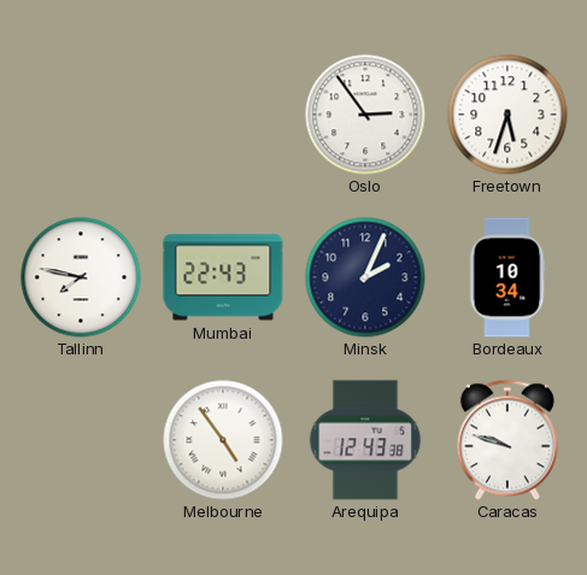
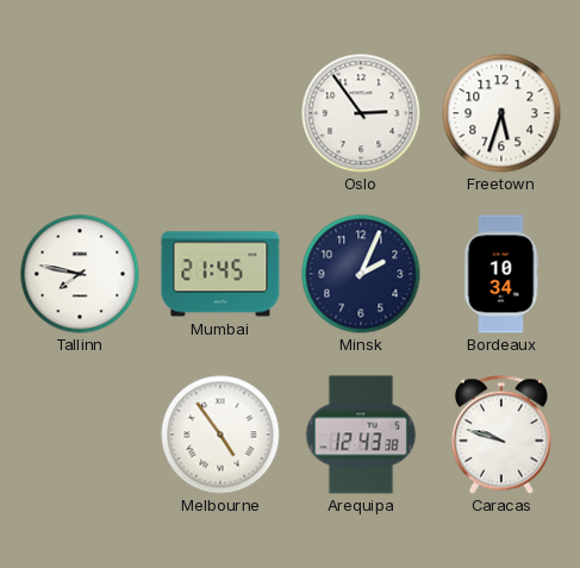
Mumbai: 22:43 -> 21:45
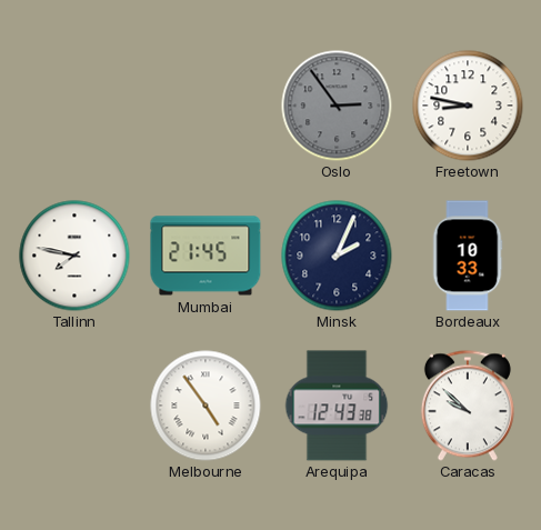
Oslo dial: white -> grey
Freetown: 5:33 -> 8:47
Bordeaux: 10:34 -> 10:33
Caracas: 9:48 -> 9:52
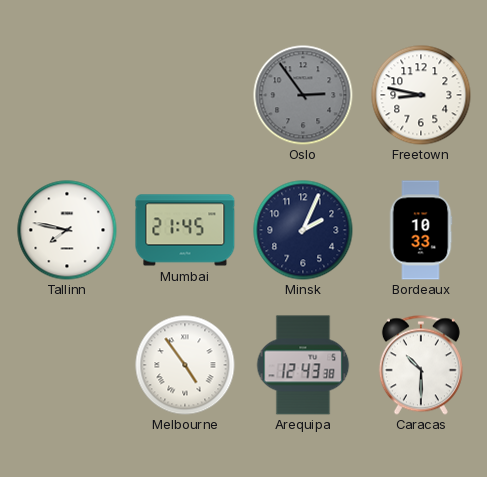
Caracas: 9:52 -> 10:30
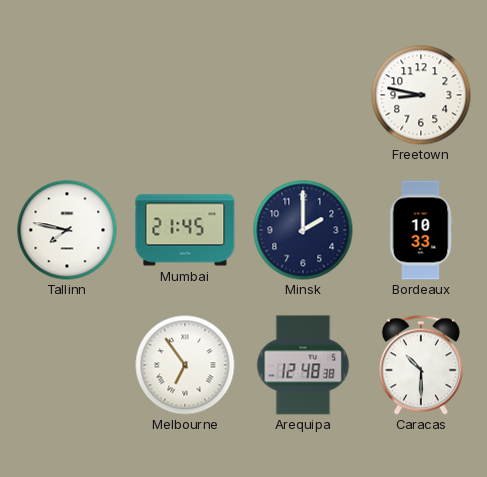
Oslo: 2:54 -> none
Minsk: 2:04 -> 2:00
Melbourne: 4:54 -> 6:54
Arequipa: 12:43 -> 12:48
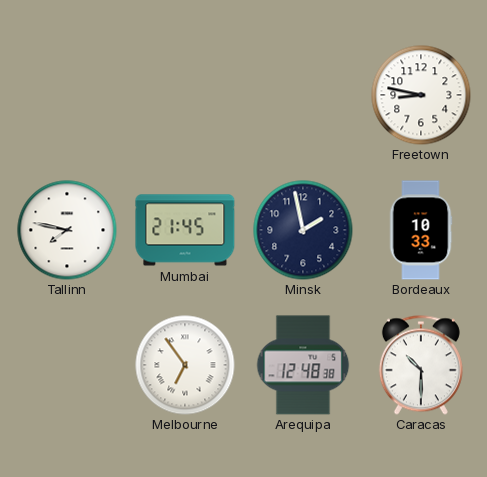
Minsk: 2:00 -> 1:58
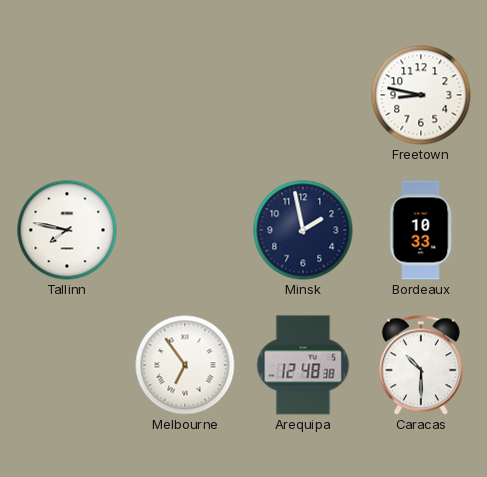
Mumbai: 21:45 -> none
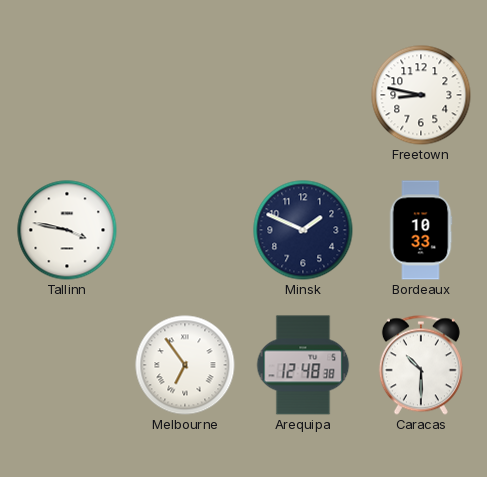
Tallinn: 7:47 -> 3:47
Minsk: 1:58 -> 1:49
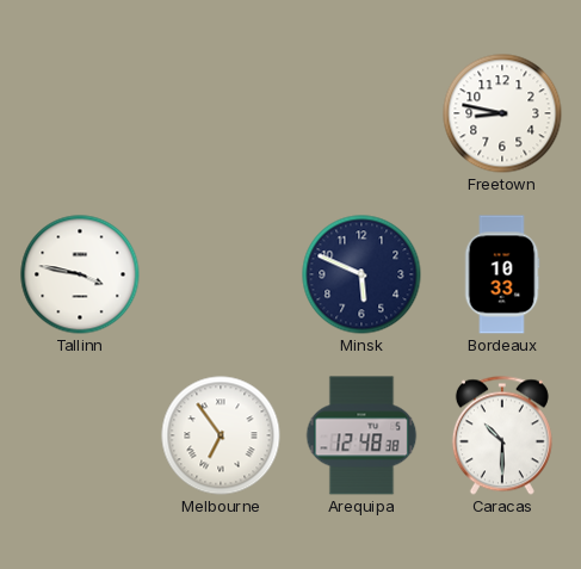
Minsk: 1:49 -> 5:49
